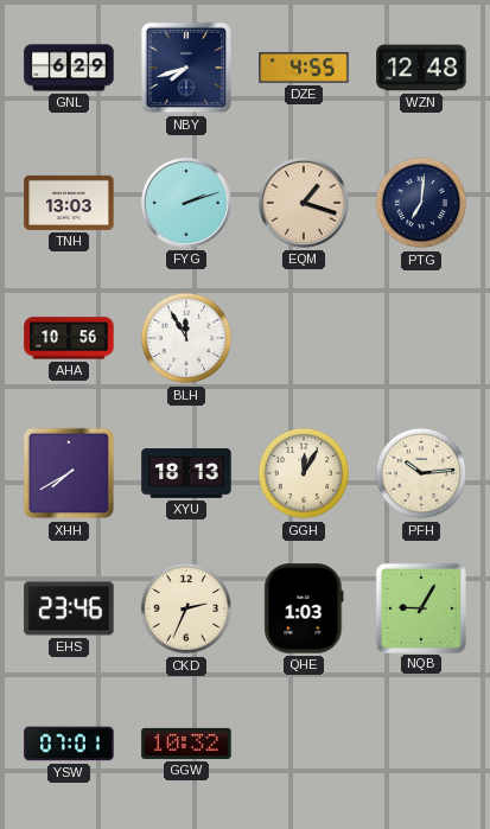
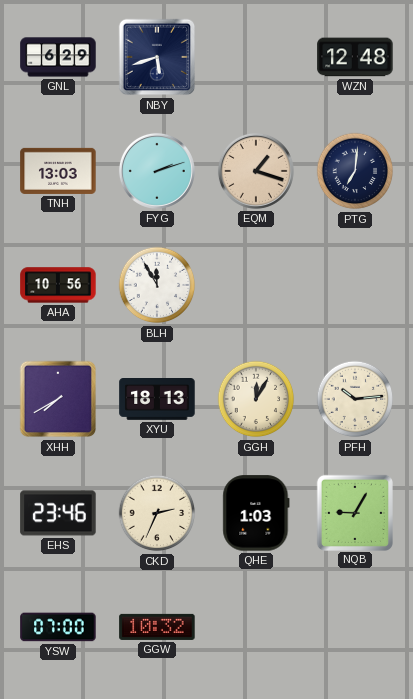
NBY: 7:42 -> 5:42
DZE: 4:55 -> none
YSW: 07:01 -> 07:00
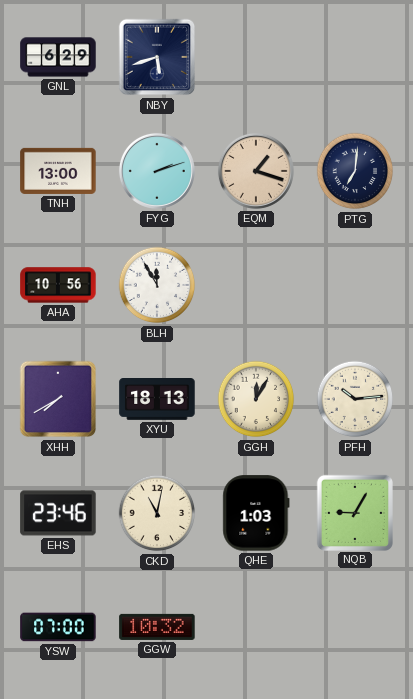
WZN: 12:48 -> none
TNH: 13:03 -> 13:00
CKD: 2:34 -> 11:02
